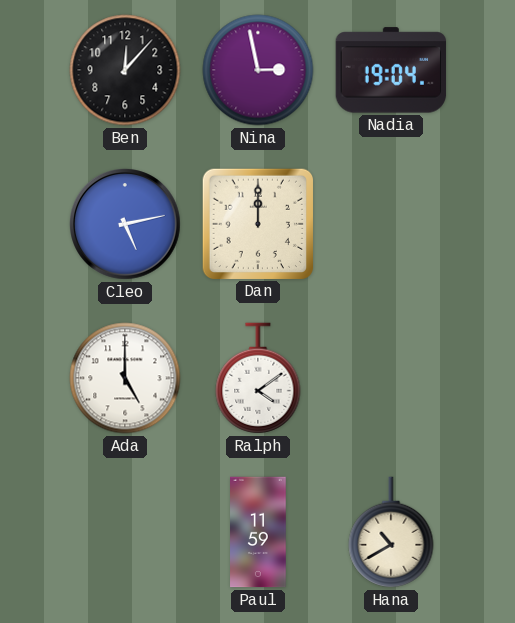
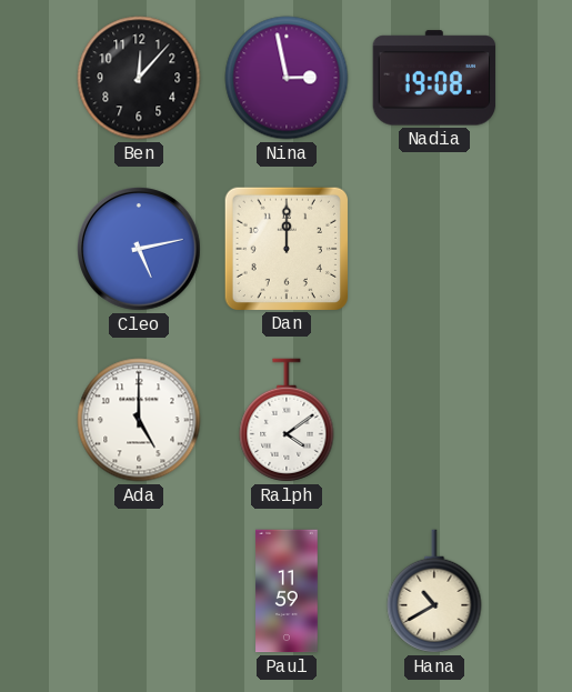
Nadia: 19:04 -> 19:08
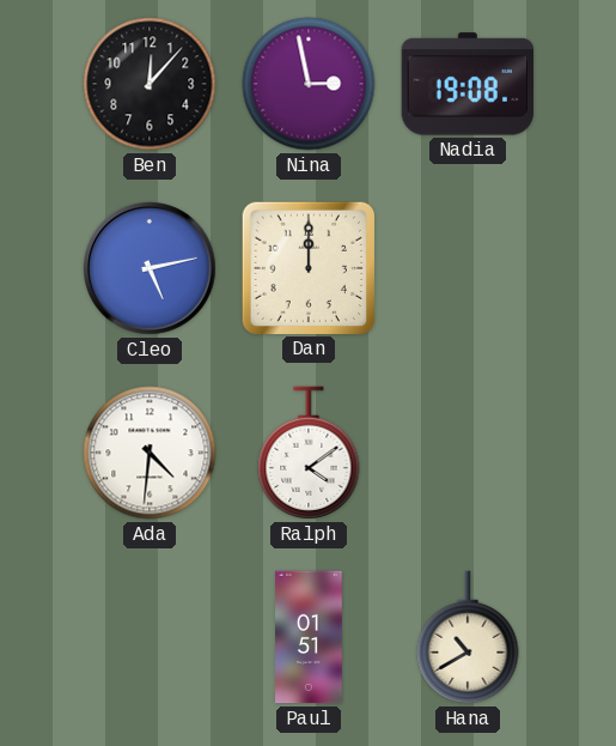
Ada: 5:00 -> 4:31
Paul: 11:59 -> 01:51
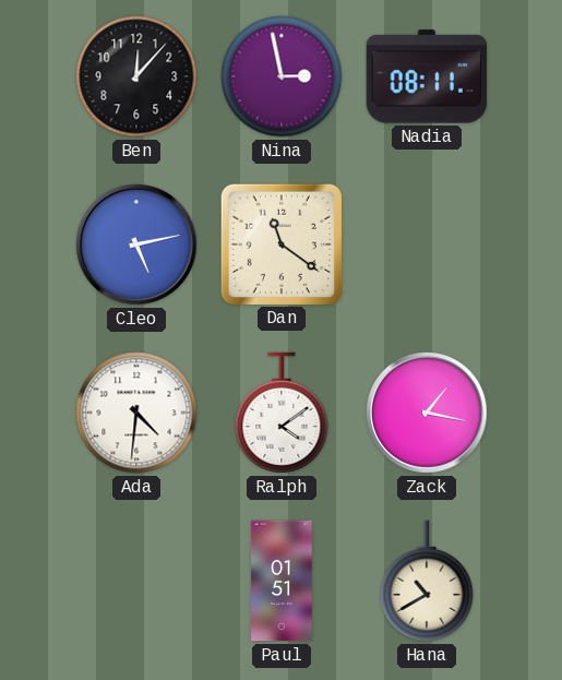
Nadia: 19:08 -> 08:11
Dan: 12:00 -> 11:21
Zack: none -> 1:17
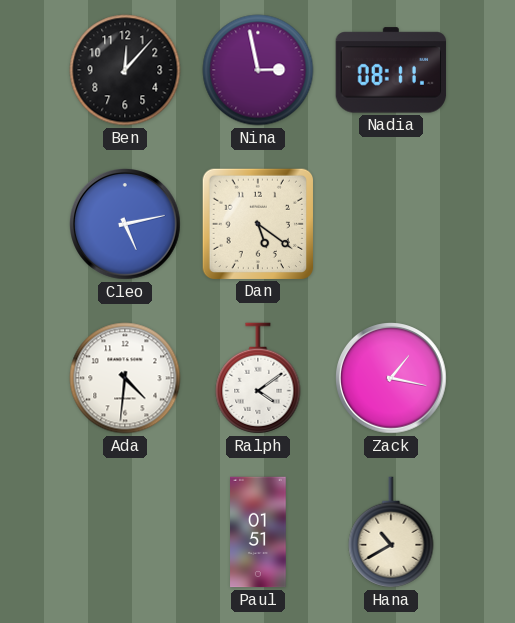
Dan: 11:21 -> 5:21
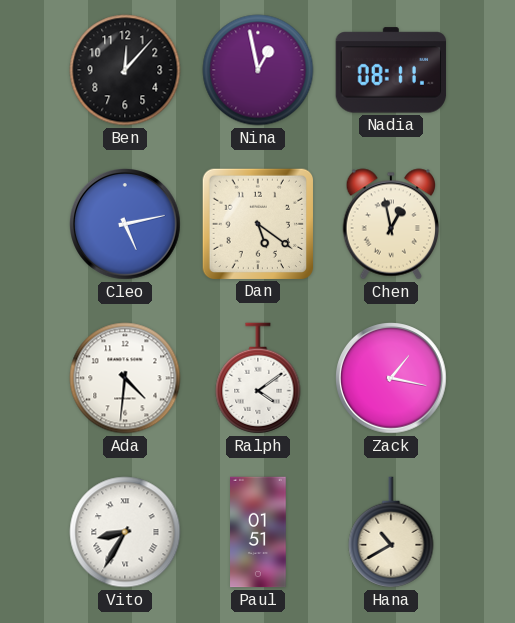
Nina: 2:58 -> 12:58
Chen: none -> 12:58
Vito: none -> 8:35
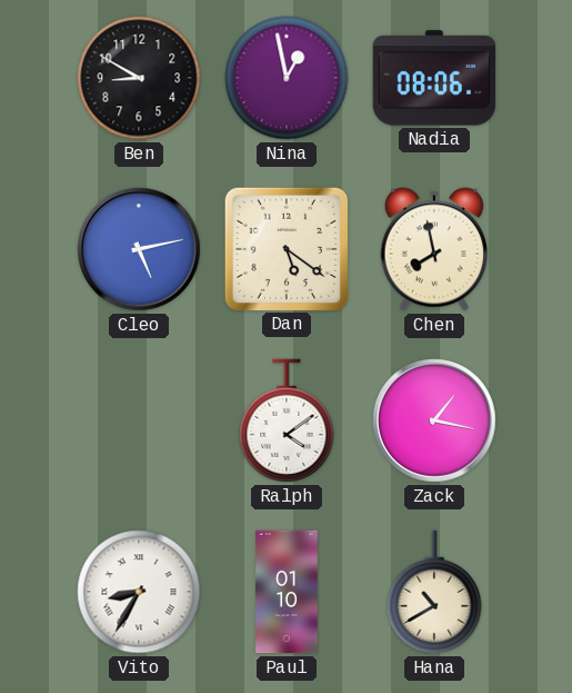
Ben: 12:07 -> 8:50
Nadia: 08:11 -> 08:06
Chen: 12:58 -> 7:58
Ada: 4:31 -> none
Paul: 01:51 -> 01:10
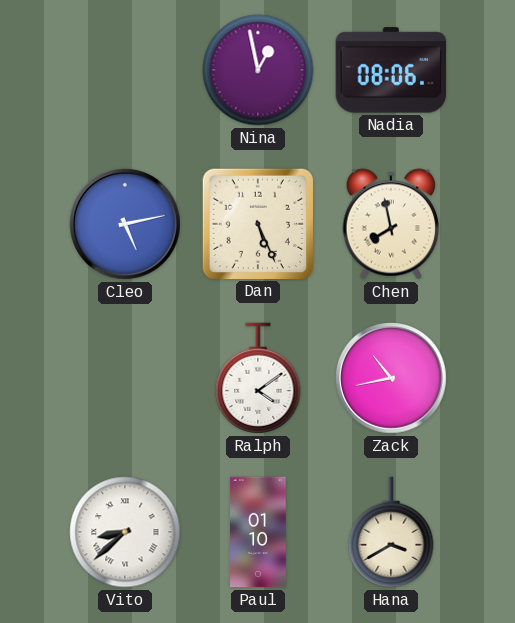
Ben: 8:50 -> none
Dan: 5:21 -> 5:26
Zack: 1:17 -> 10:43
Vito: 8:35 -> 8:38
Hana: 10:40 -> 3:40
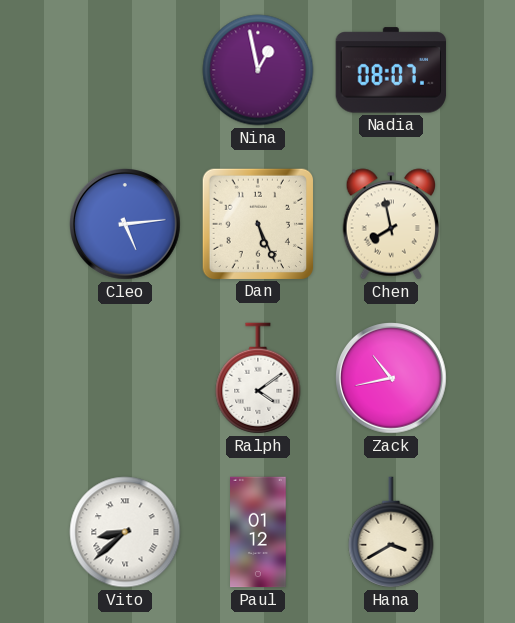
Nadia: 08:06 -> 08:07
Cleo: 5:13 -> 5:14
Paul: 01:10 -> 01:12
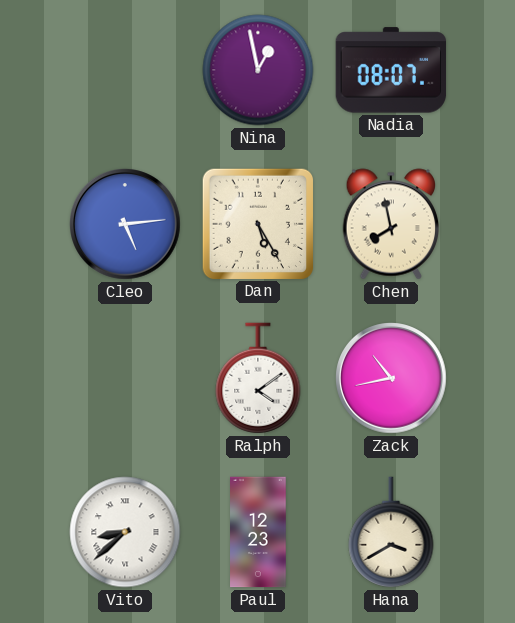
Dan: 5:26 -> 5:25
Paul: 01:12 -> 12:23
